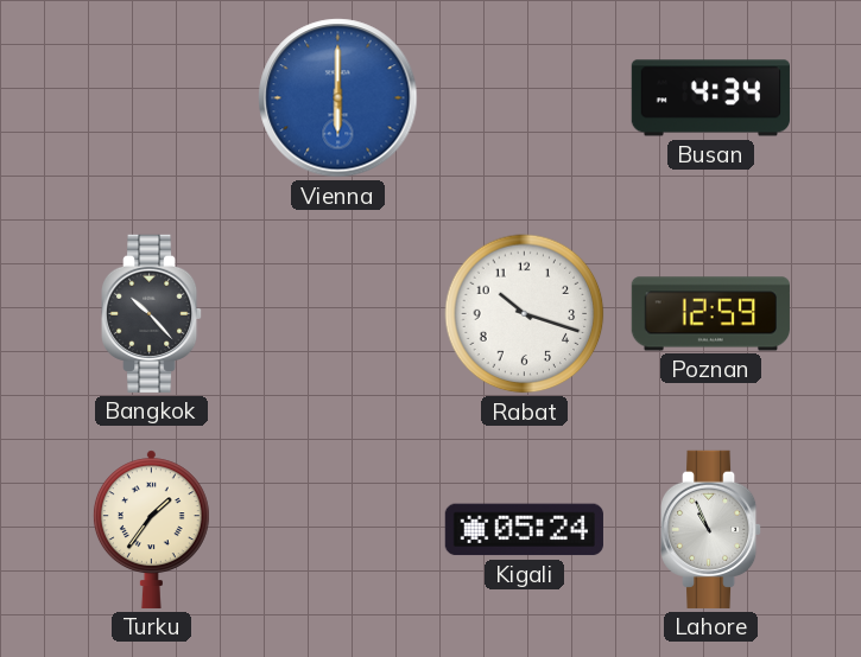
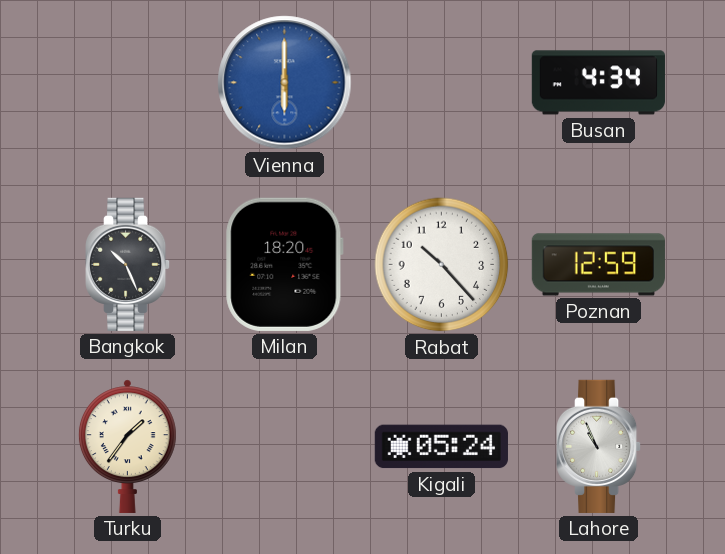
Bangkok: 10:23 -> 10:26
Milan: none -> 18:20
Rabat: 10:18 -> 10:23
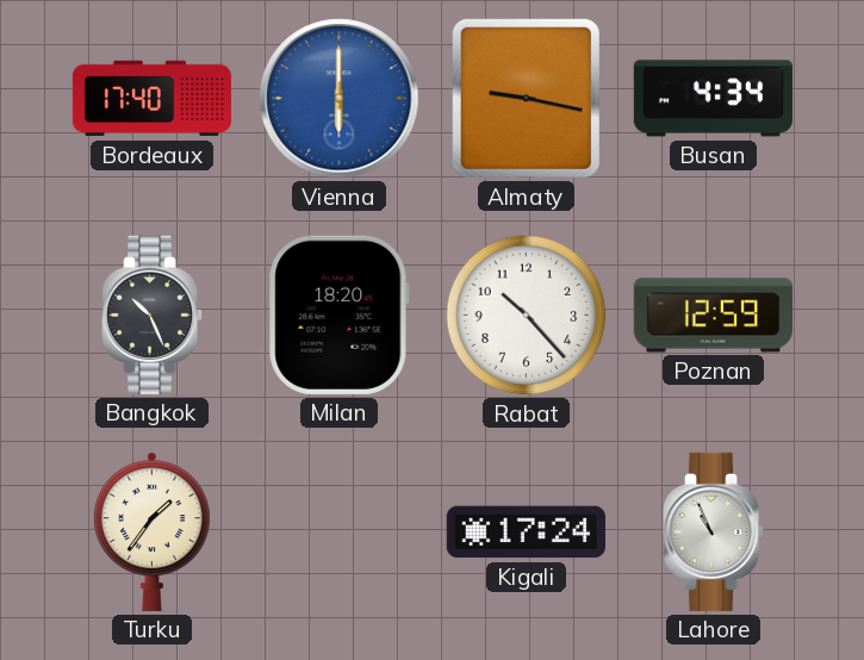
Bordeaux: none -> 17:40
Almaty: none -> 9:17
Kigali: 05:24 -> 17:24
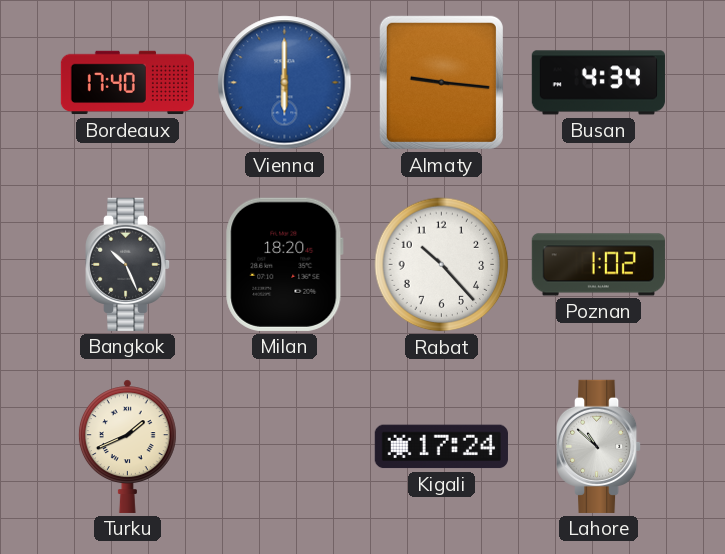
Almaty: 9:17 -> 9:16
Poznan: 12:59 -> 1:02
Turku: 1:36 -> 1:41
Lahore: 10:56 -> 10:52
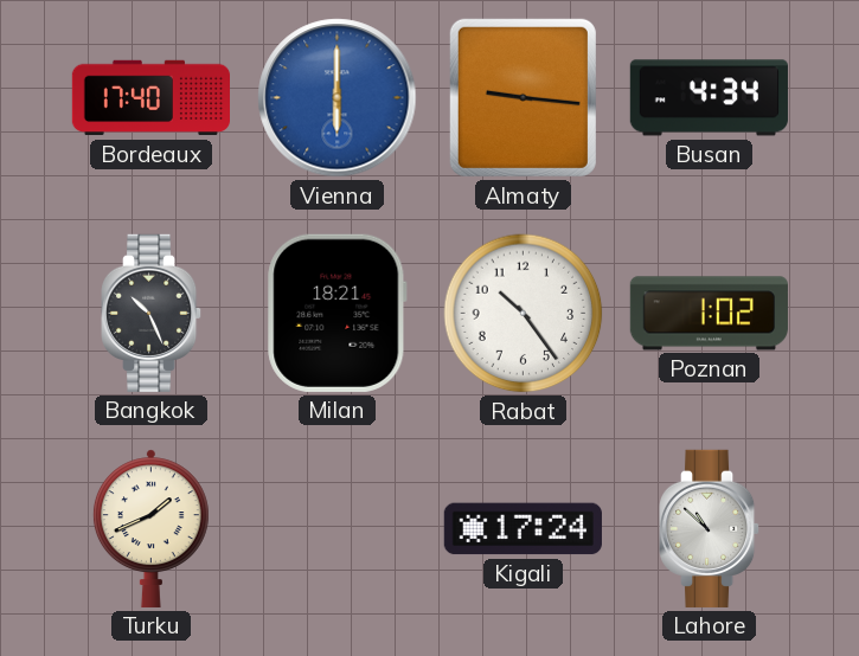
Milan: 18:20 -> 18:21
Rabat: 10:23 -> 10:24
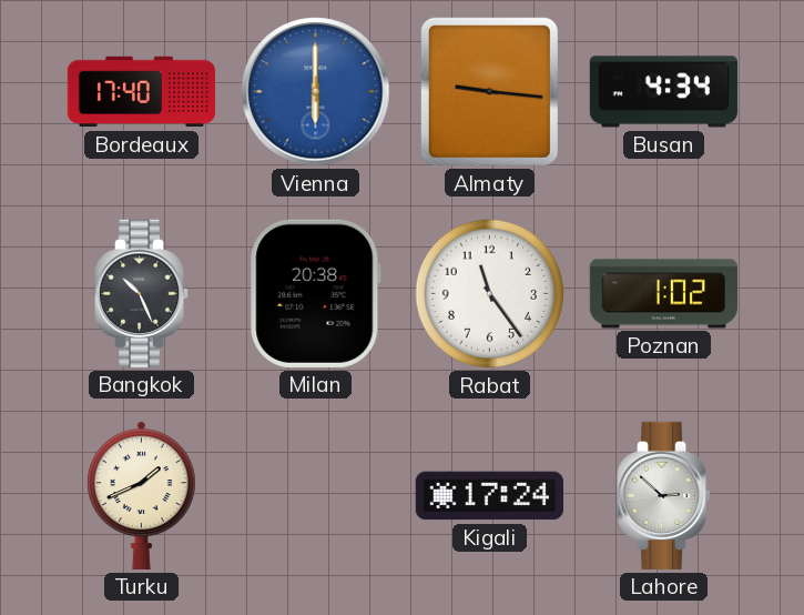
Milan: 18:21 -> 20:38
Rabat: 10:24 -> 11:24
Lahore: 10:52 -> 2:52
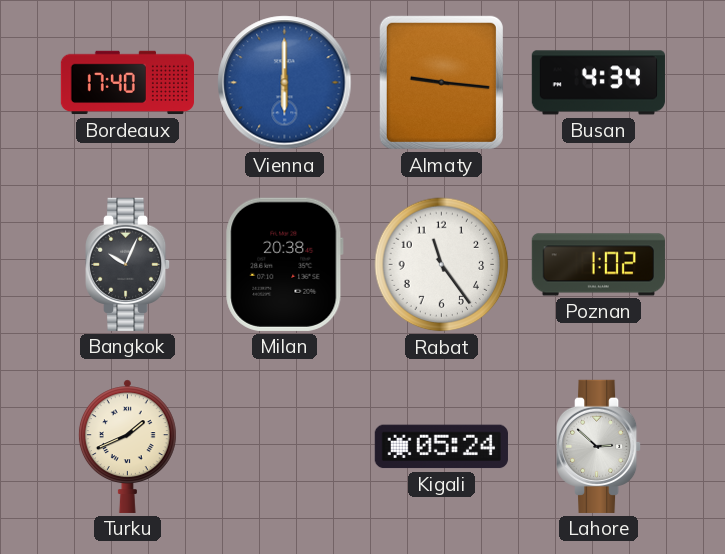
Bangkok: 10:26 -> 10:04
Kigali: 17:24 -> 05:24
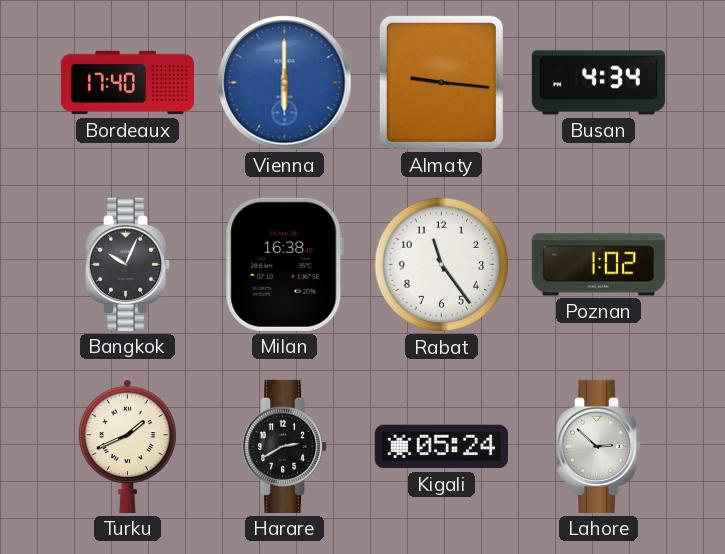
Milan: 20:38 -> 16:38
Harare: none -> 2:40
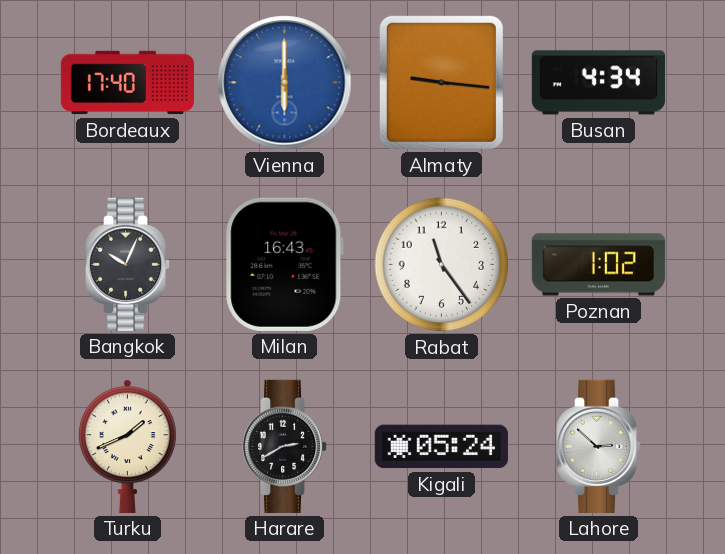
Milan: 16:38 -> 16:43
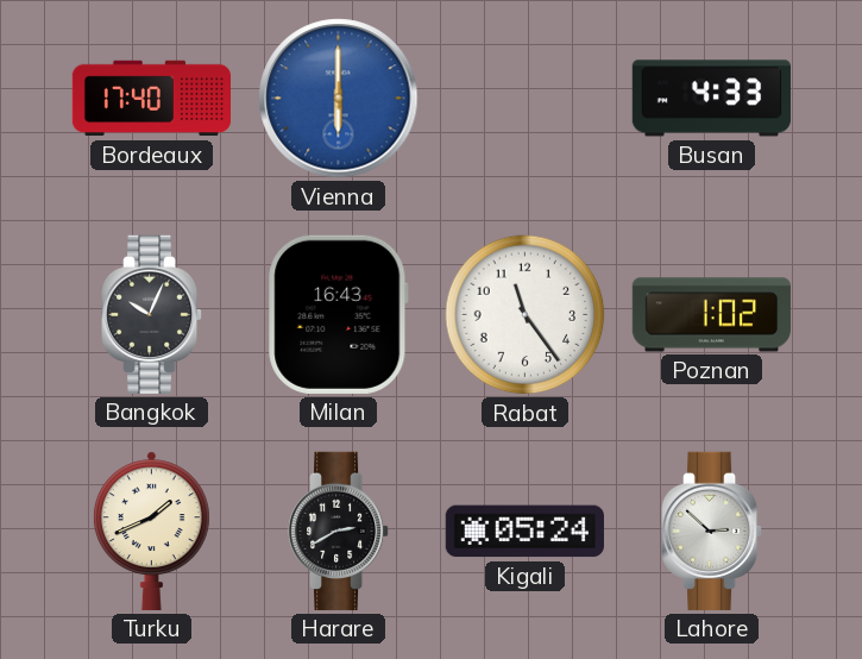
Almaty: 9:16 -> none
Busan: 4:34 -> 4:33
